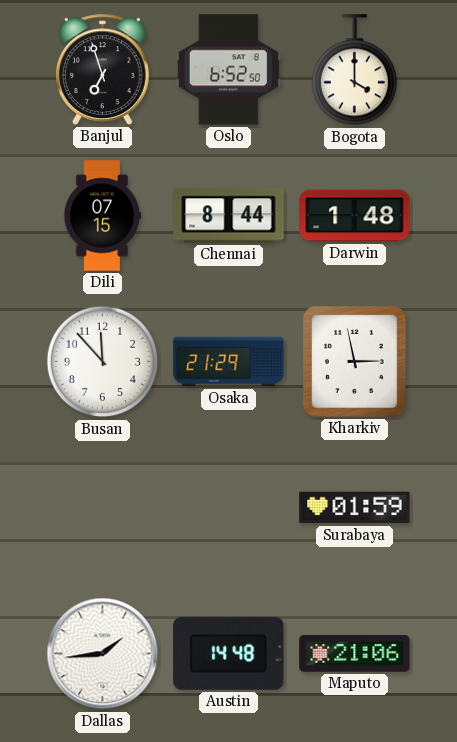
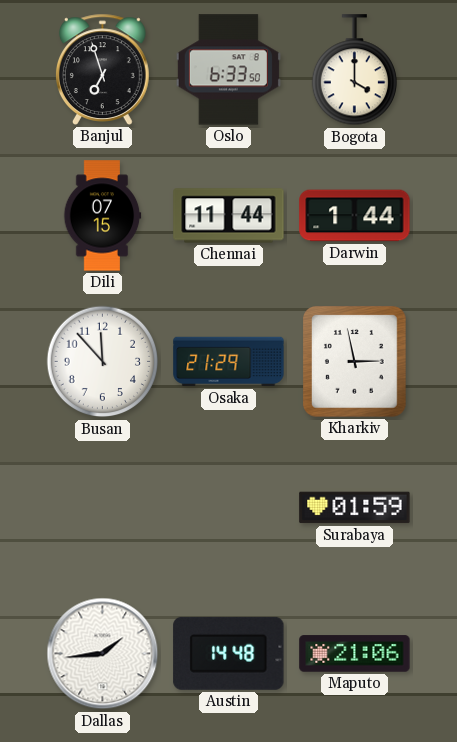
Oslo: 6:52 -> 6:33
Chennai: 8:44 -> 11:44
Darwin: 1:48 -> 1:44
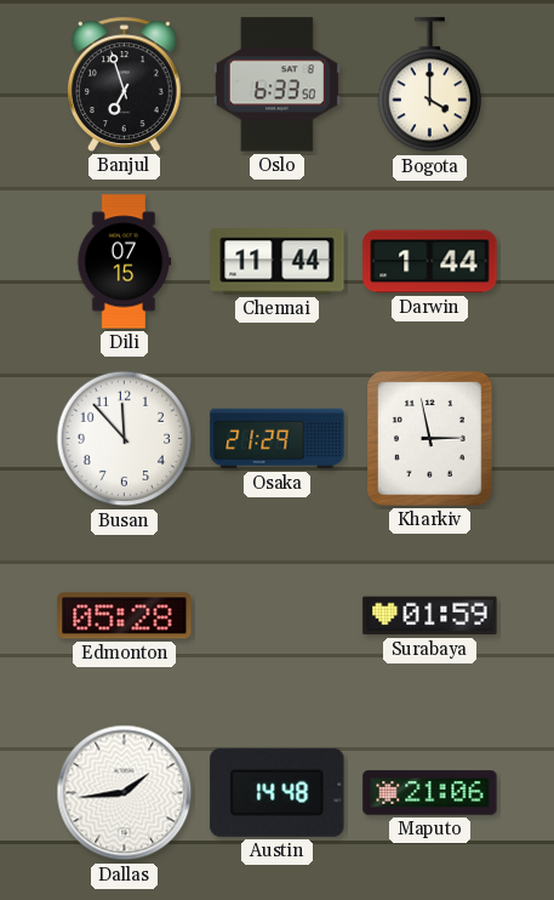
Edmonton: none -> 05:28
